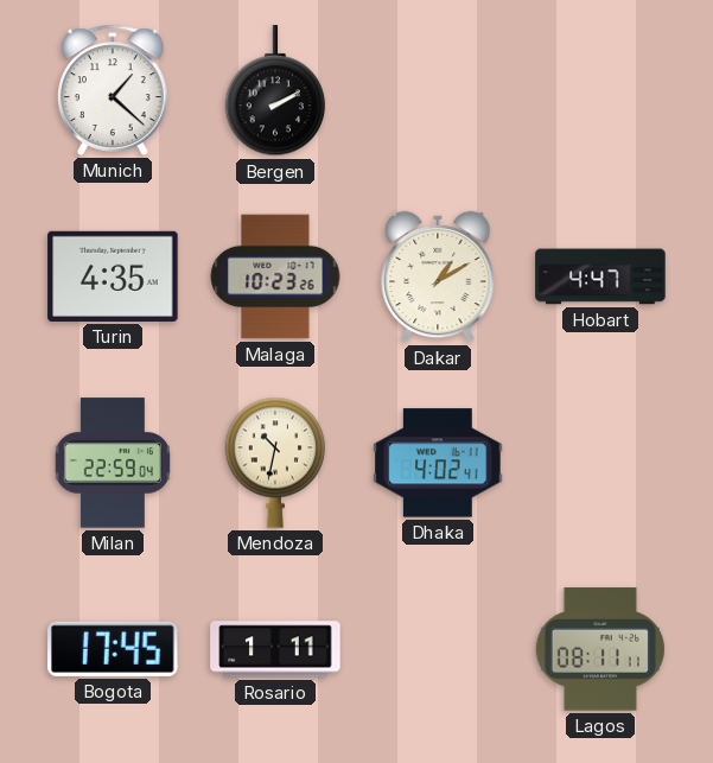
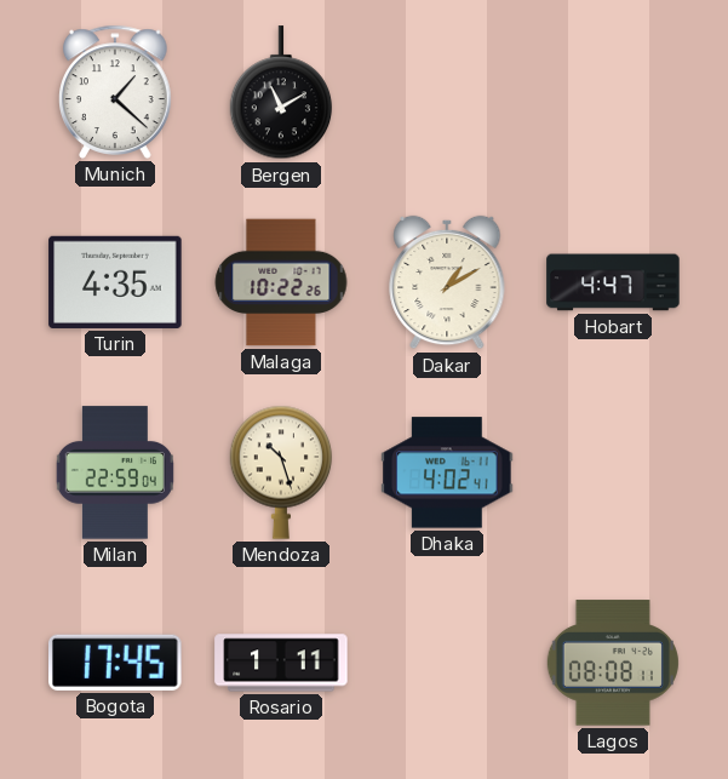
Bergen: 2:10 -> 11:10
Malaga: 10:23 -> 10:22
Mendoza: 10:32 -> 10:27
Lagos: 08:11 -> 08:08
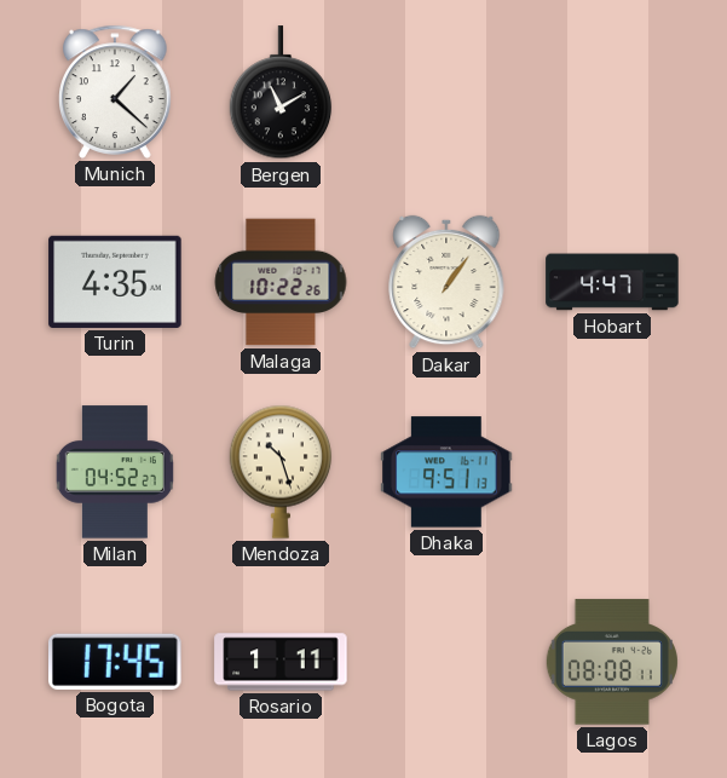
Dakar: 1:10 -> 1:06
Milan: 22:59 -> 04:52
Dhaka: 4:02 -> 9:51
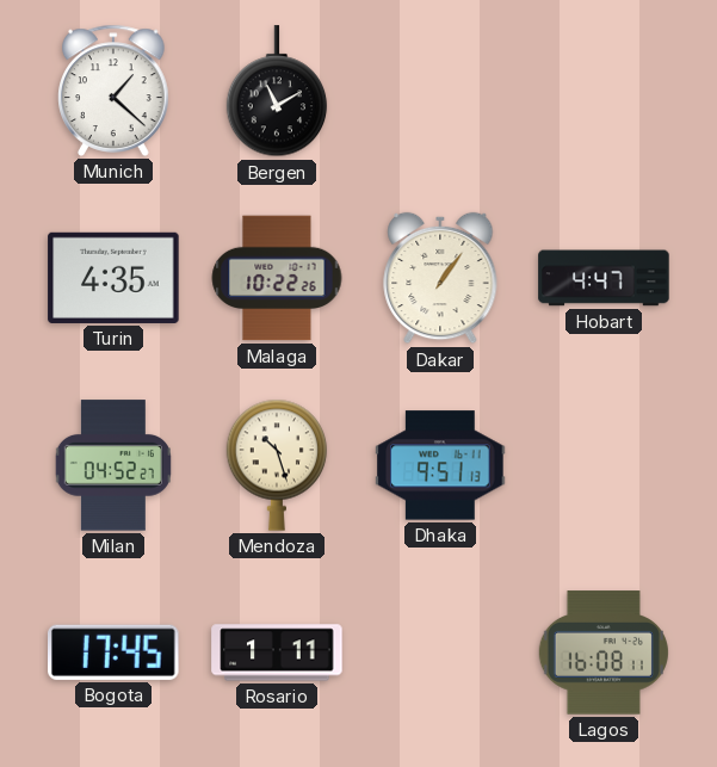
Lagos: 08:08 -> 16:08
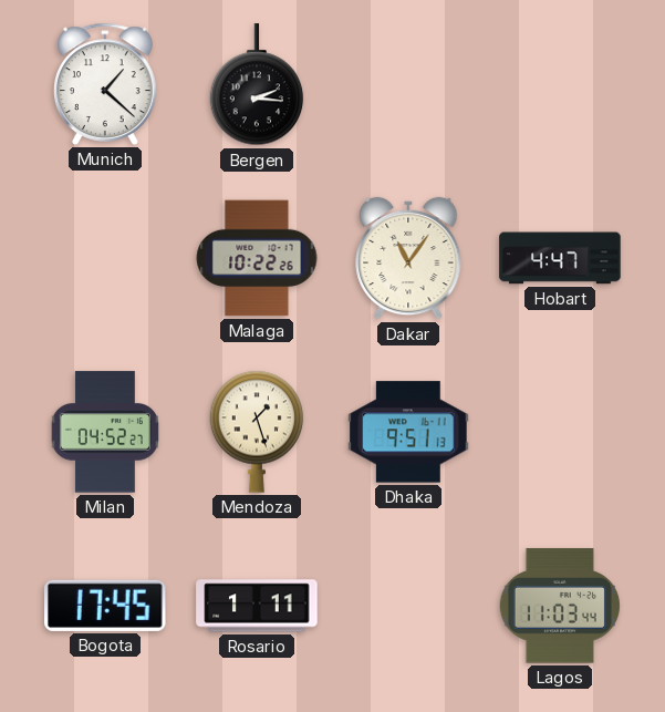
Bergen: 11:10 -> 2:16
Turin: 4:35 -> none
Dakar: 1:06 -> 11:06
Mendoza: 10:27 -> 1:27
Lagos: 16:08 -> 11:03
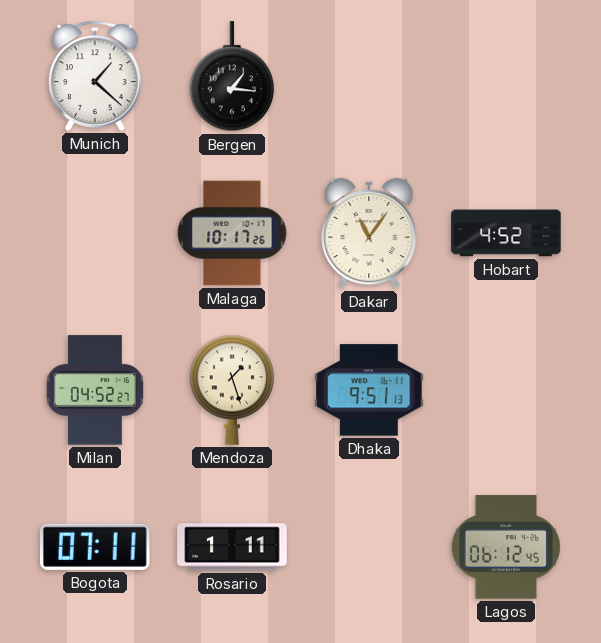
Bergen: 2:16 -> 1:16
Malaga: 10:22 -> 10:17
Hobart: 4:47 -> 4:52
Bogota: 17:45 -> 07:11
Lagos: 11:03 -> 06:12
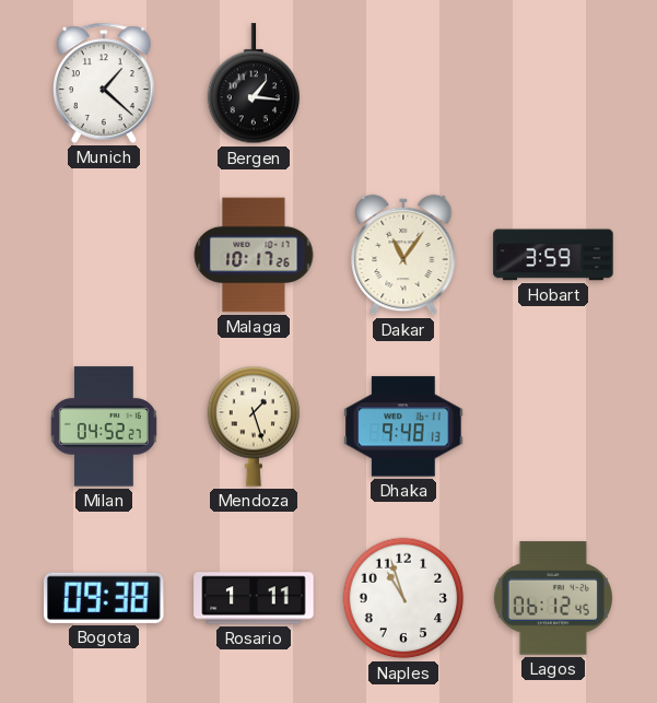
Hobart: 4:52 -> 3:59
Dhaka: 9:51 -> 9:48
Bogota: 07:11 -> 09:38
Naples: none -> 10:57
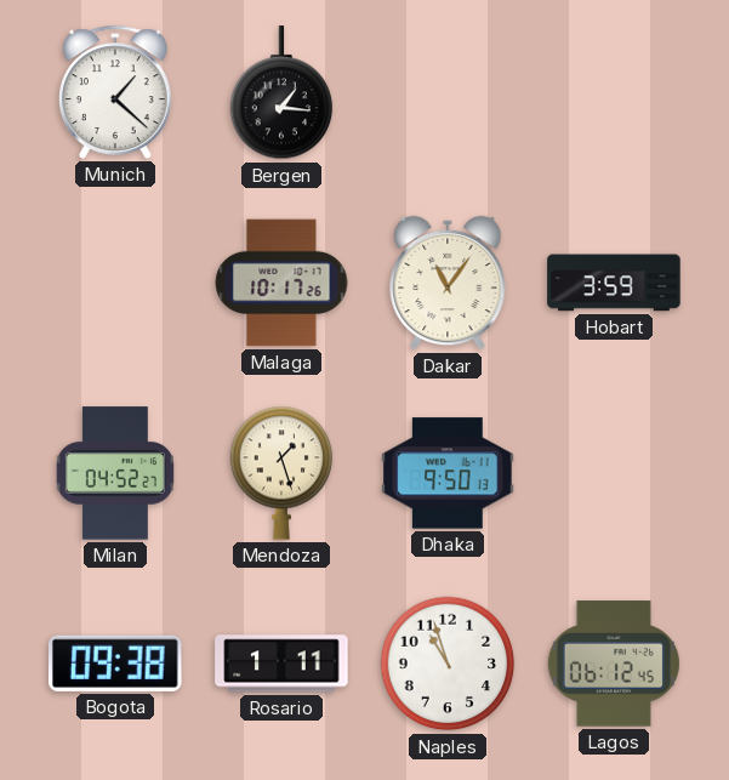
Dhaka: 9:48 -> 9:50
